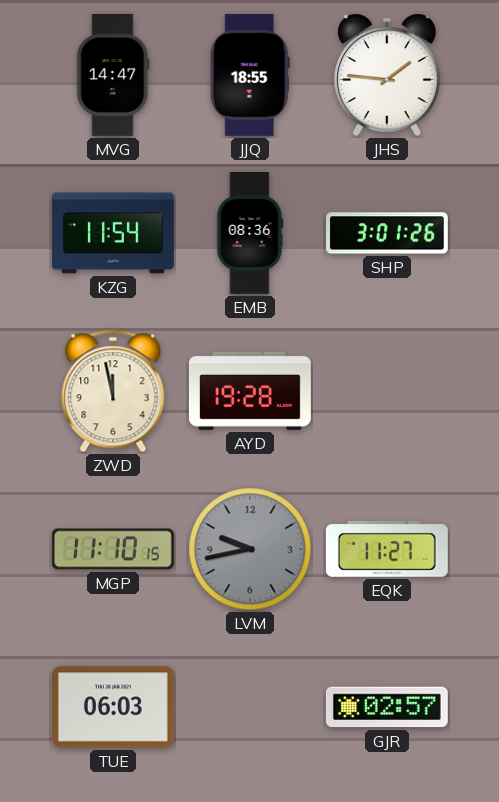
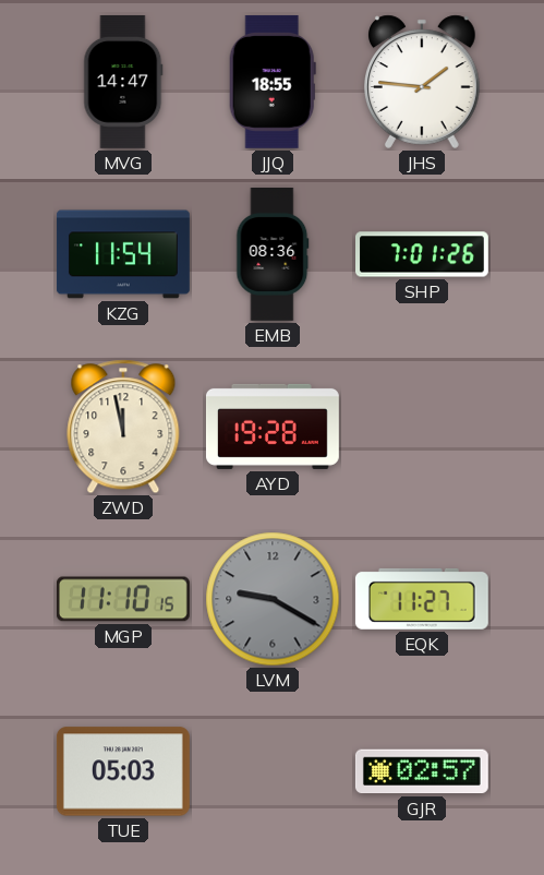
SHP: 3:01 -> 7:01
LVM: 9:43 -> 9:20
TUE: 06:03 -> 05:03
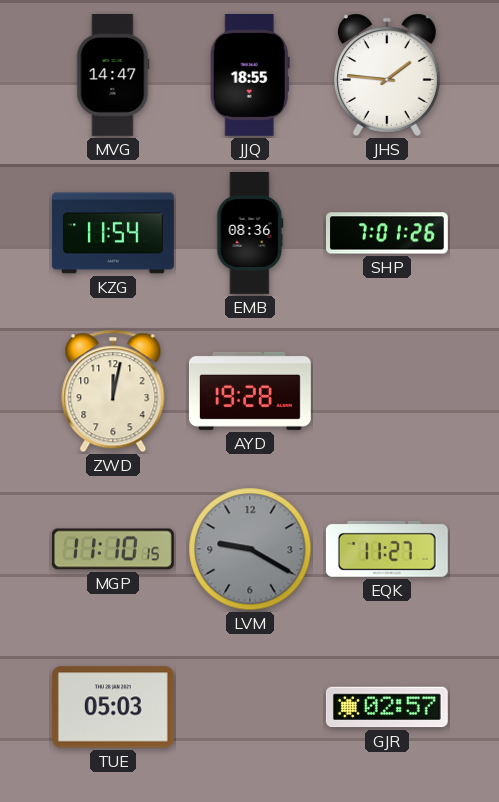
ZWD: 11:58 -> 12:02
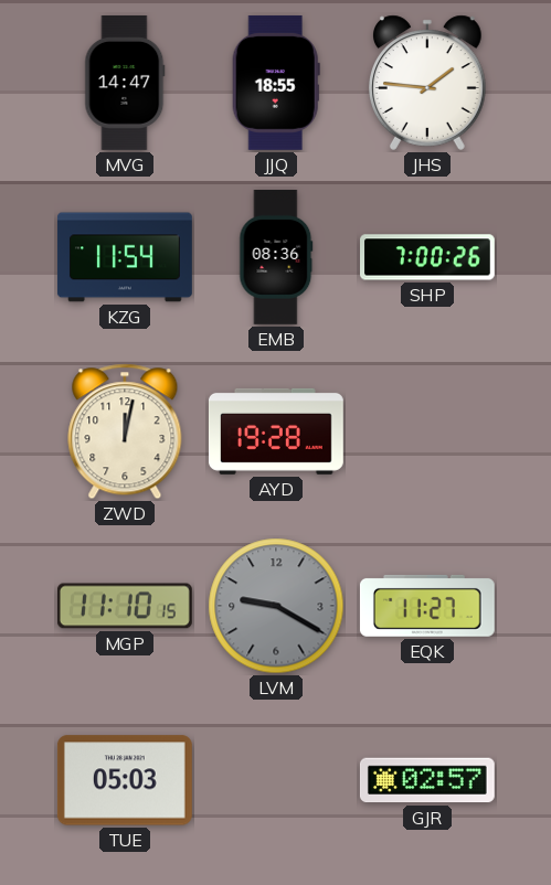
SHP: 7:01 -> 7:00
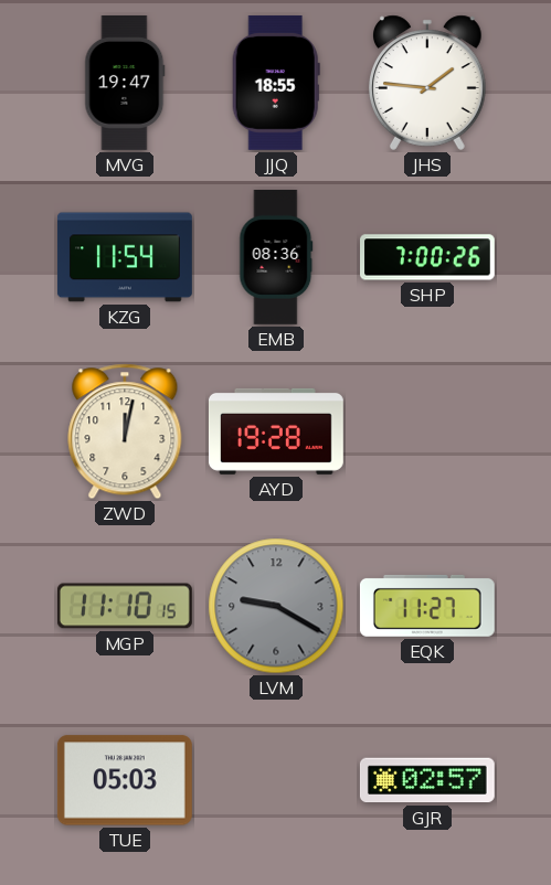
MVG: 14:47 -> 19:47
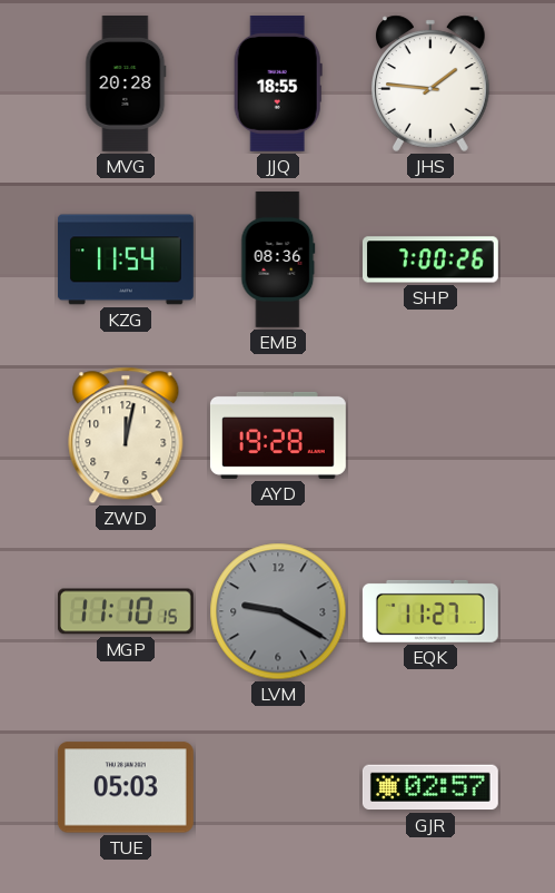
MVG: 19:47 -> 20:28
